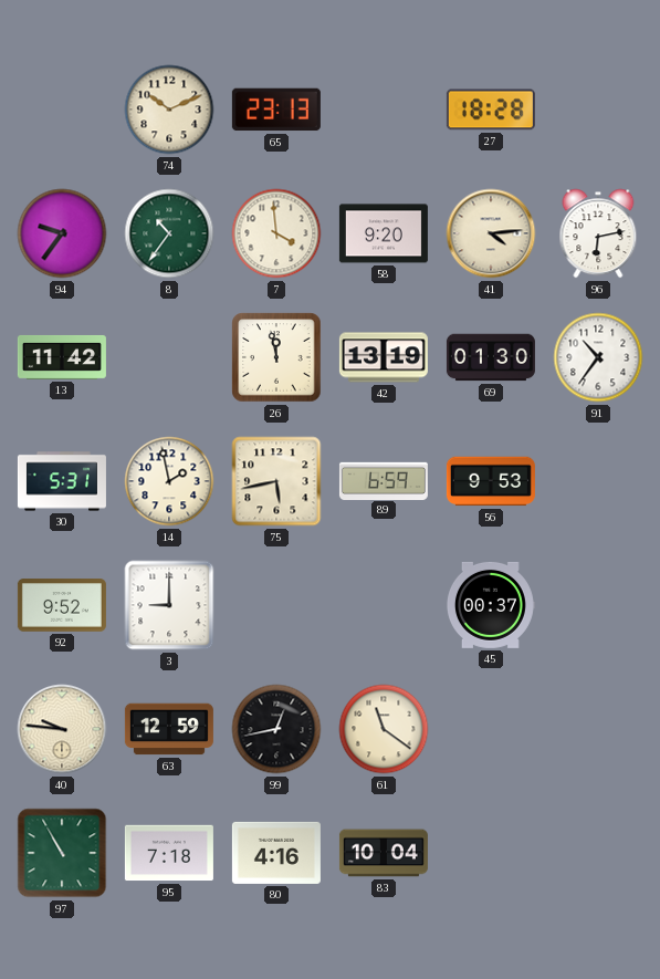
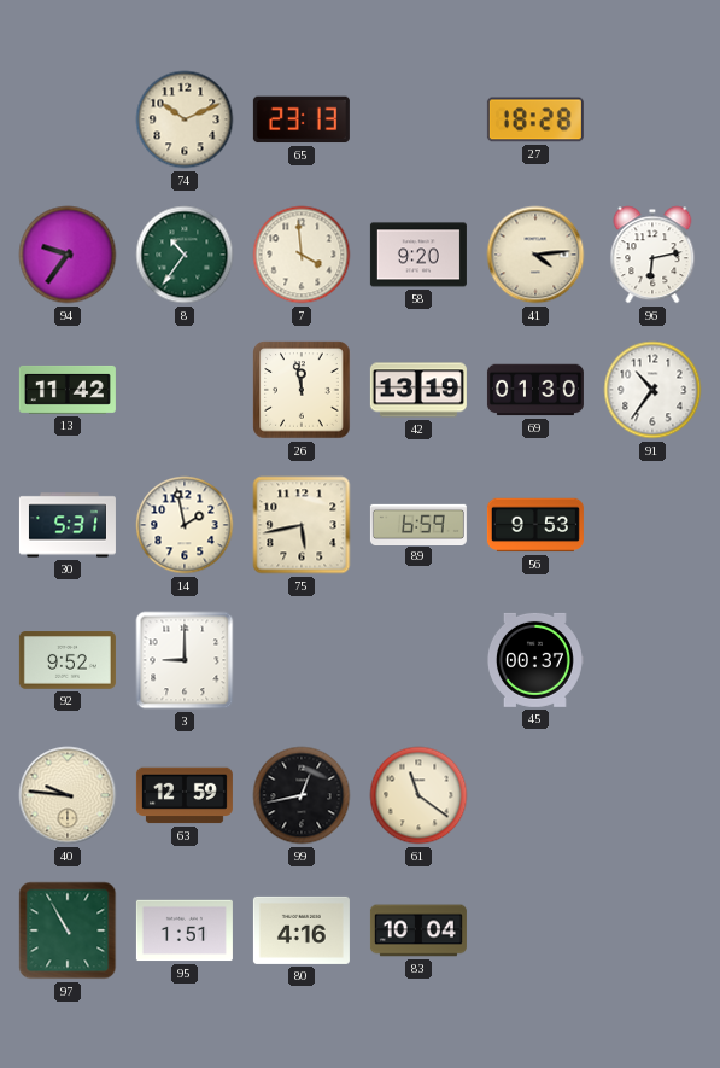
95: 7:18 -> 1:51
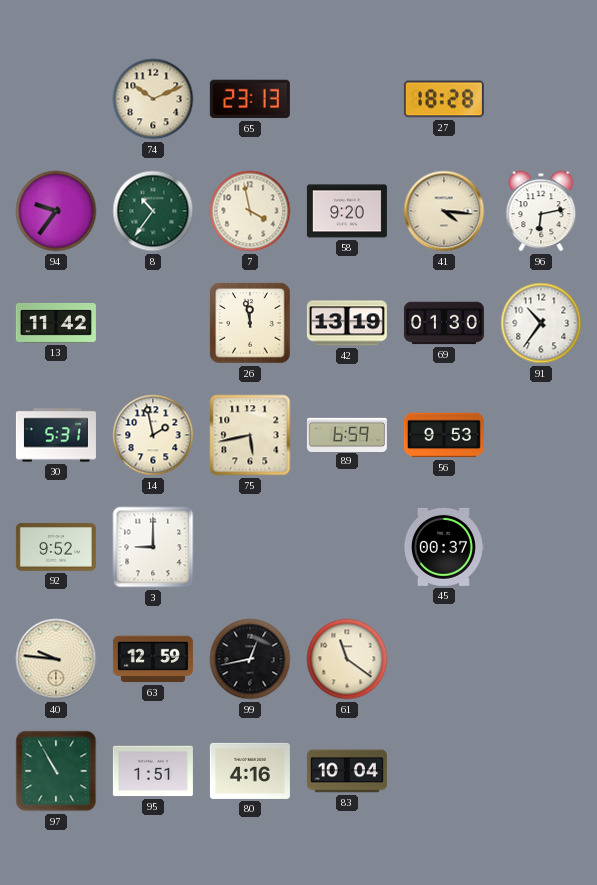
7: 3:59 -> 3:58
41: 4:14 -> 4:16
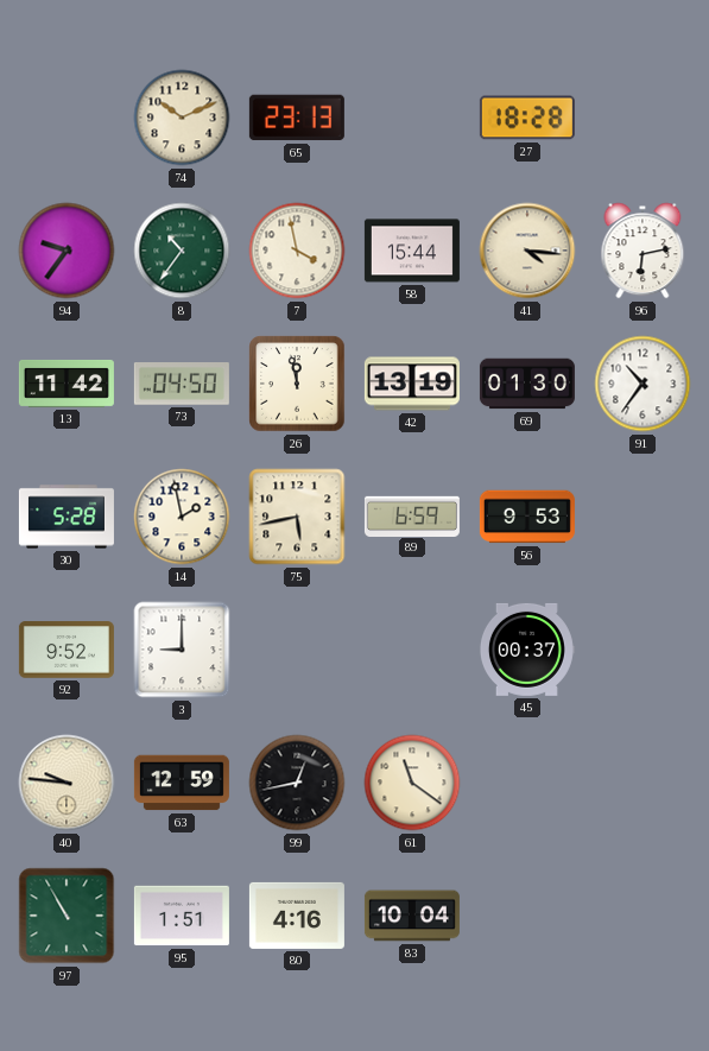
58: 9:20 -> 15:44
73: none -> 04:50
30: 5:31 -> 5:28
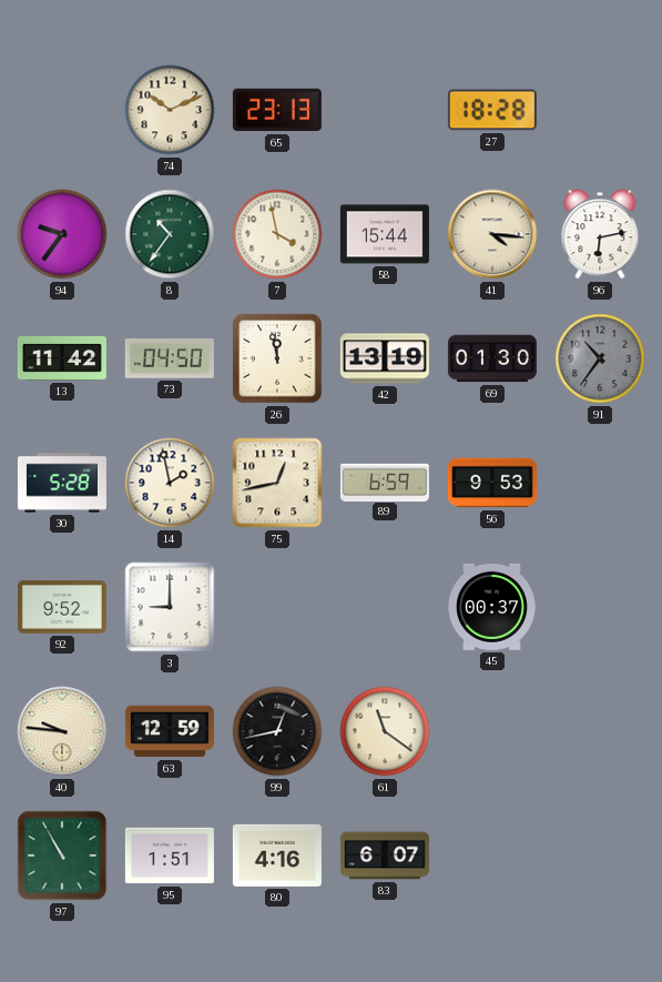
91 dial: white -> grey
75: 5:43 -> 12:43
83: 10:04 -> 6:07
